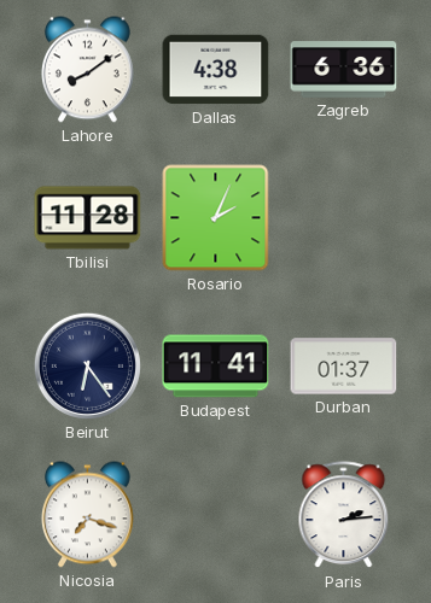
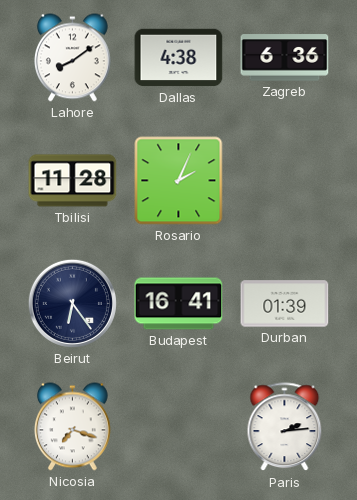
Budapest: 11:41 -> 16:41
Durban: 01:37 -> 01:39
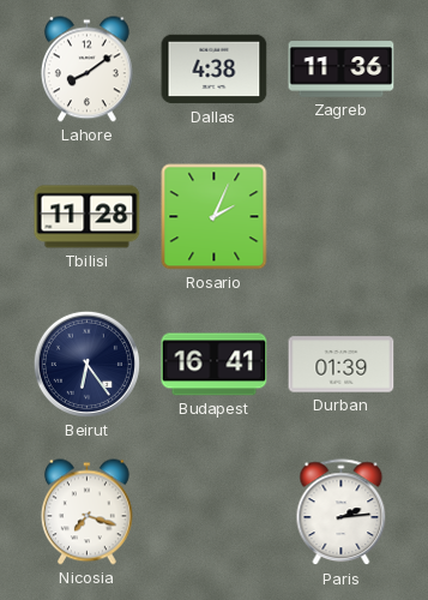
Zagreb: 6:36 -> 11:36
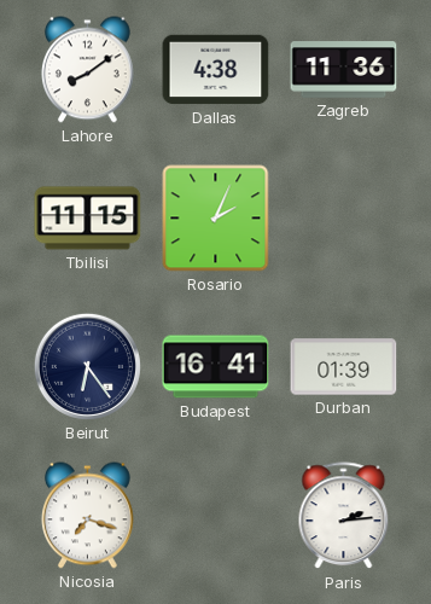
Tbilisi: 11:28 -> 11:15
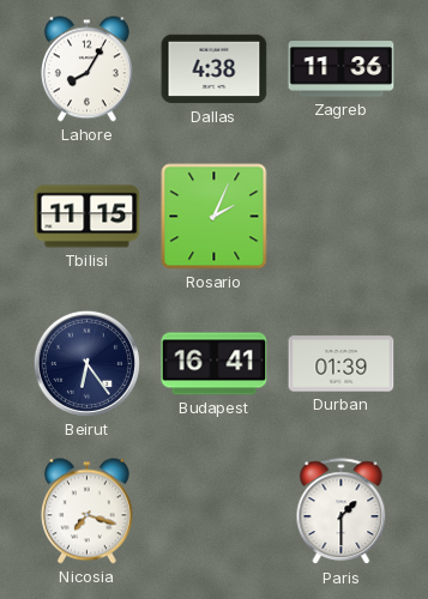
Lahore: 8:09 -> 8:05
Paris: 2:14 -> 1:30
